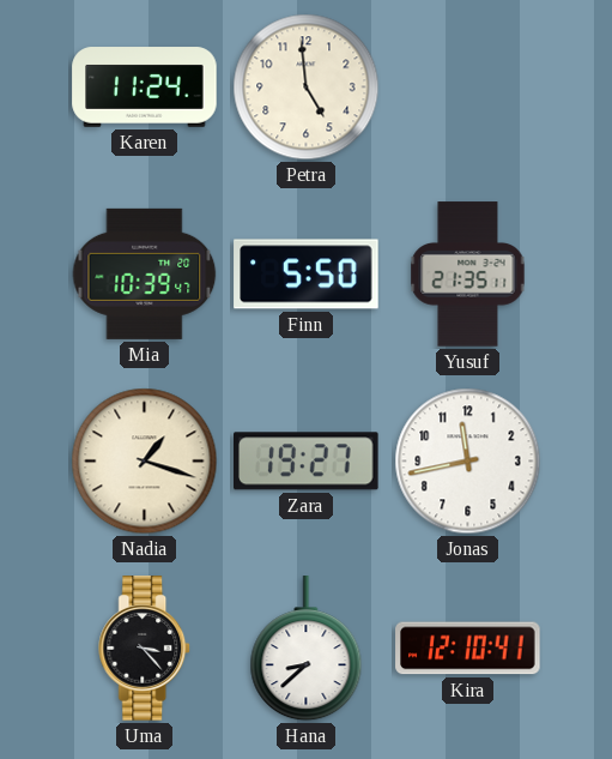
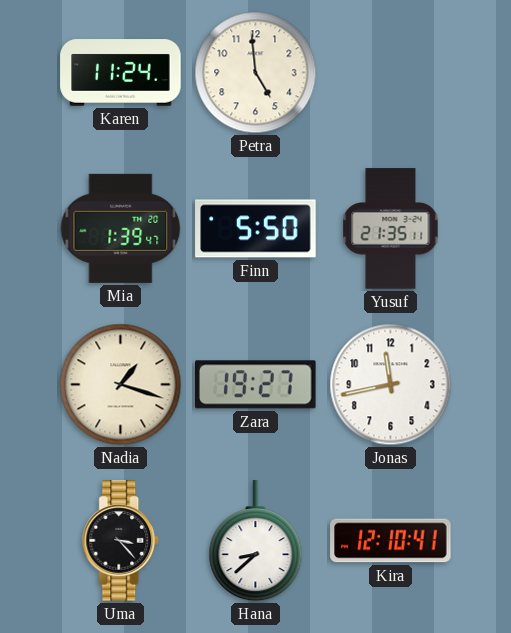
Mia: 10:39 -> 1:39
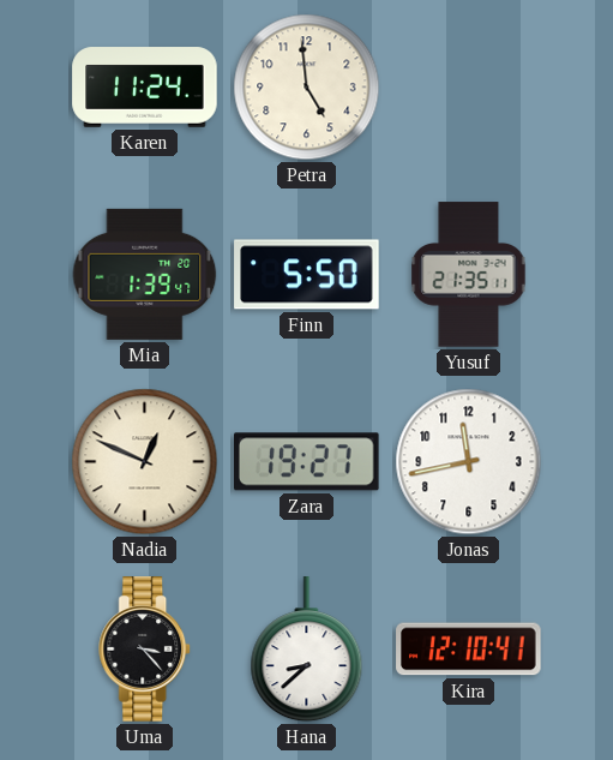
Nadia: 1:18 -> 12:49
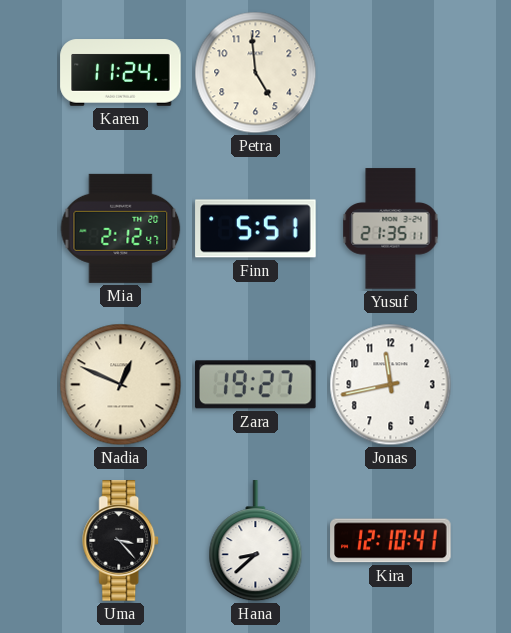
Mia: 1:39 -> 2:12
Finn: 5:50 -> 5:51
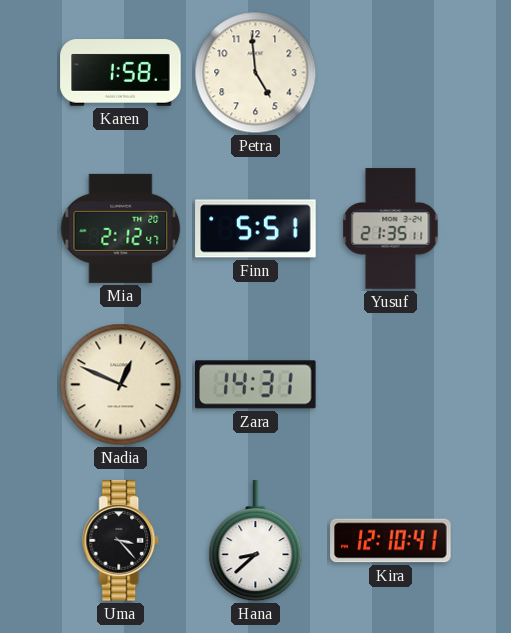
Karen: 11:24 -> 1:58
Zara: 19:27 -> 14:31
Jonas: 11:43 -> none
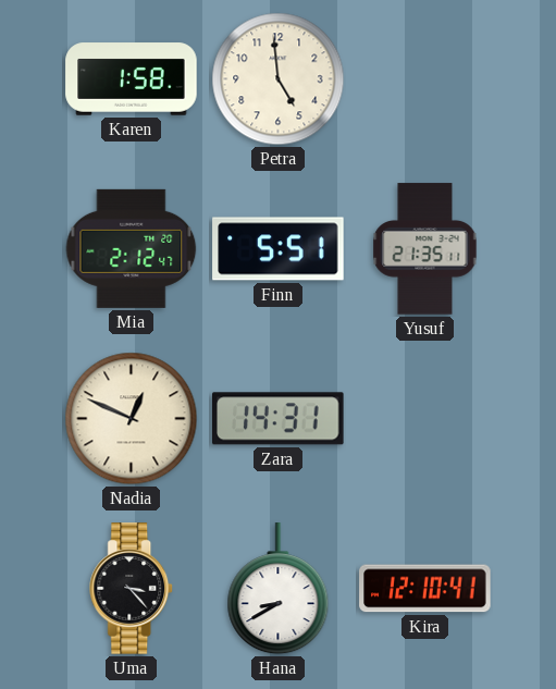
Hana: 8:38 -> 8:40
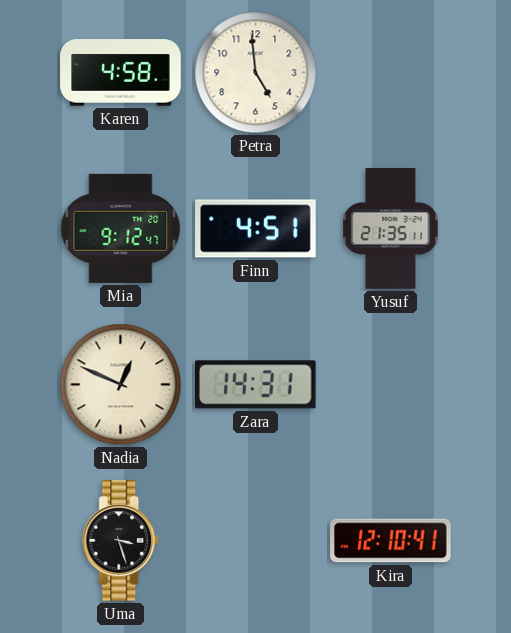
Karen: 1:58 -> 4:58
Mia: 2:12 -> 9:12
Finn: 5:51 -> 4:51
Uma: 3:23 -> 3:27
Hana: 8:40 -> none
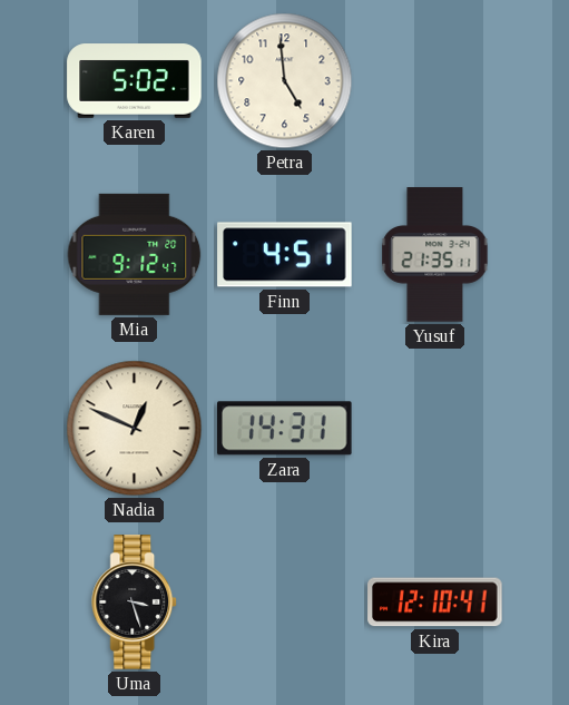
Karen: 4:58 -> 5:02
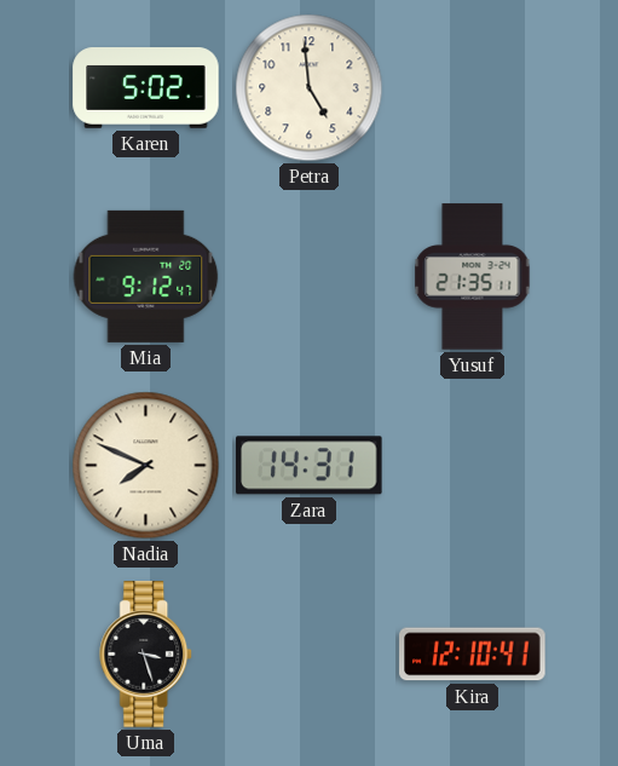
Finn: 4:51 -> none
Nadia: 12:49 -> 7:49
